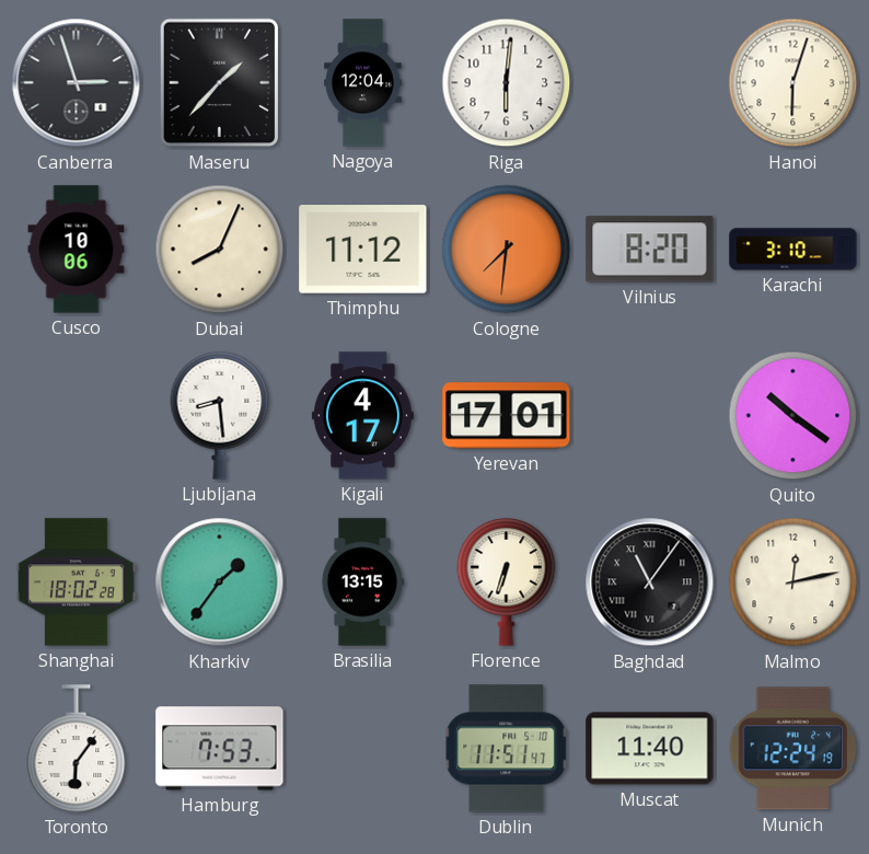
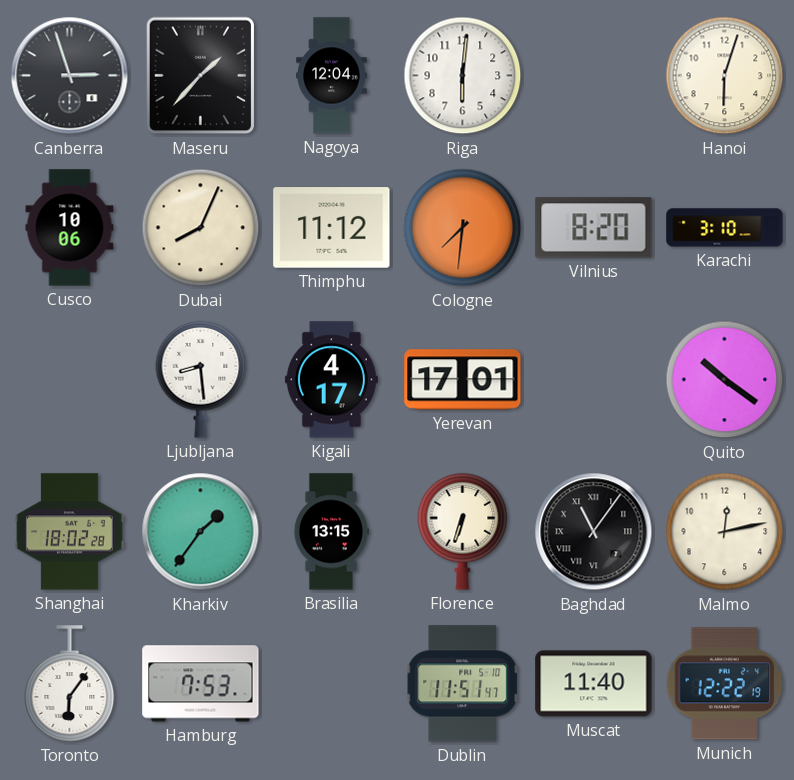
Munich: 12:24 -> 12:22
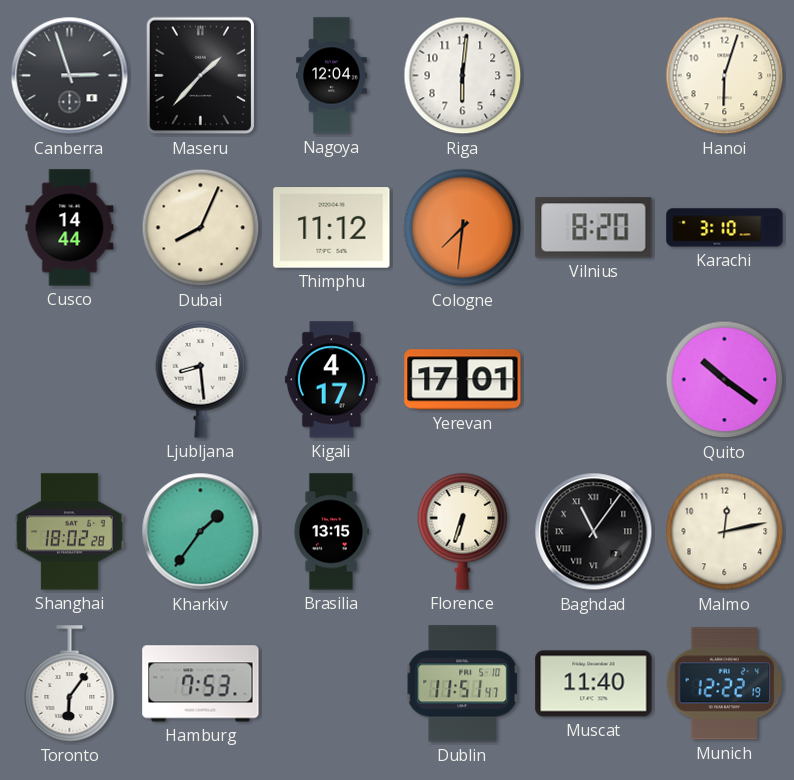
Cusco: 10:06 -> 14:44
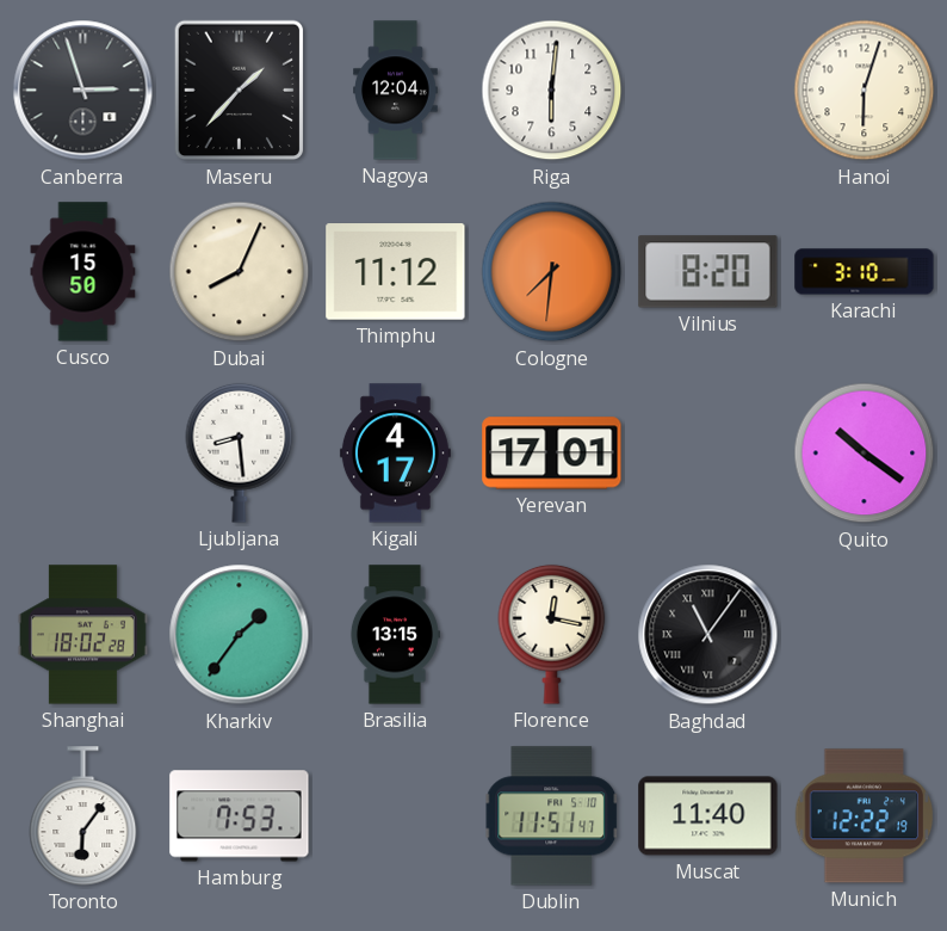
Cusco: 14:44 -> 15:50
Florence: 6:33 -> 12:17
Malmo: 12:13 -> none
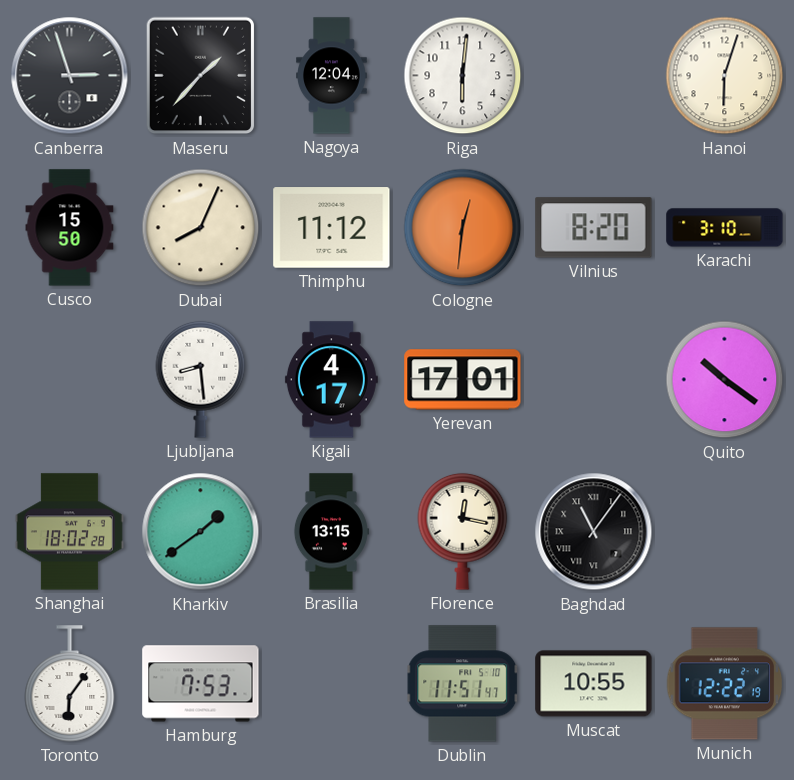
Cologne: 7:31 -> 12:31
Kharkiv: 1:36 -> 1:39
Muscat: 11:40 -> 10:55
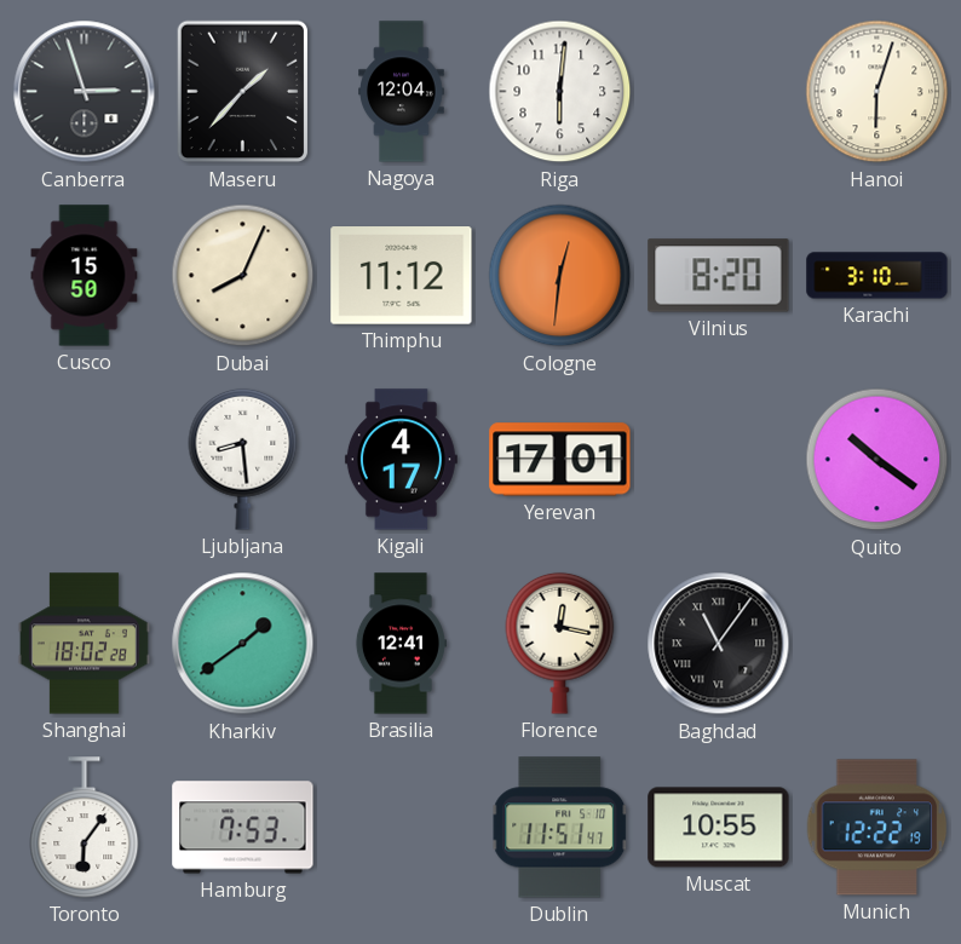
Brasilia: 13:15 -> 12:41
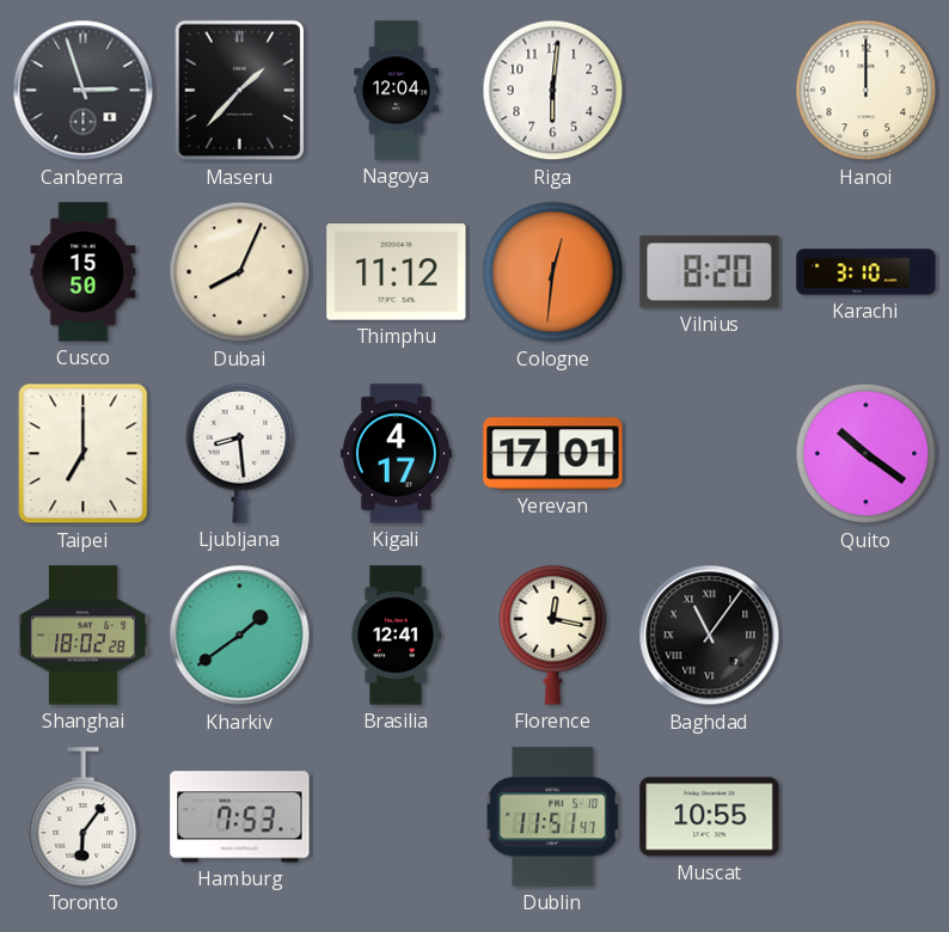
Hanoi: 6:03 -> 12:00
Taipei: none -> 7:00
Munich: 12:22 -> none
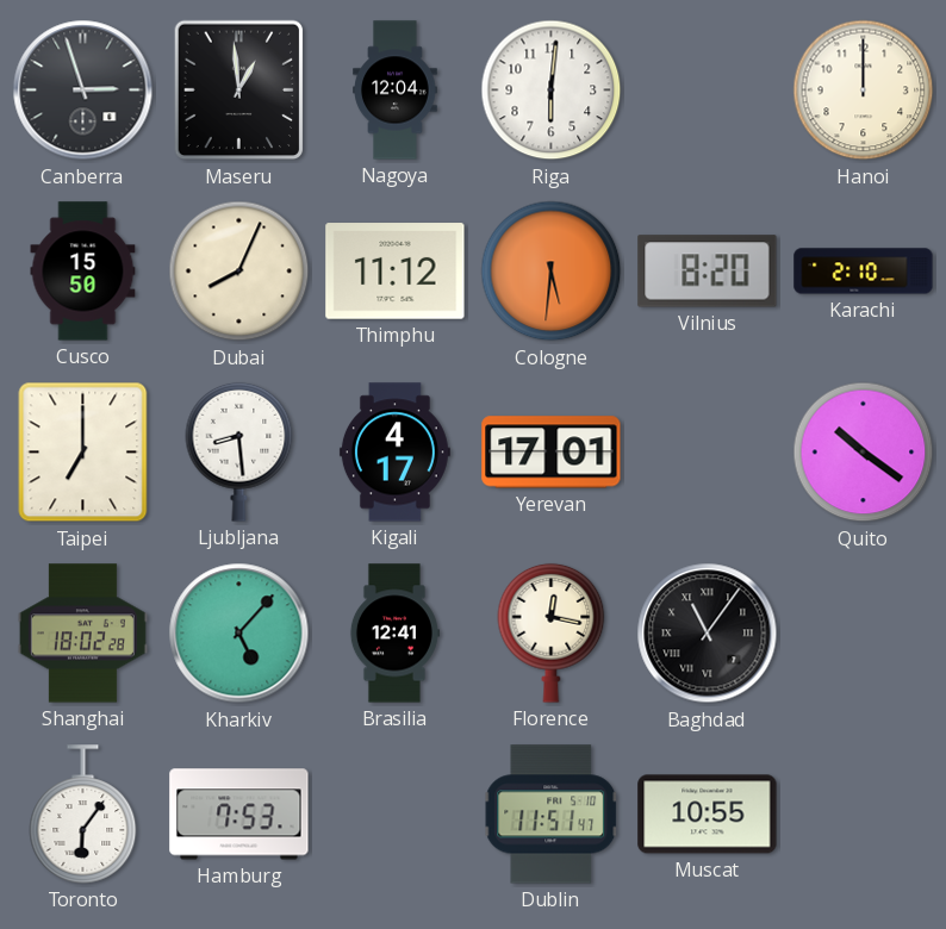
Maseru: 1:37 -> 12:59
Cologne: 12:31 -> 5:31
Karachi: 3:10 -> 2:10
Kharkiv: 1:39 -> 5:07
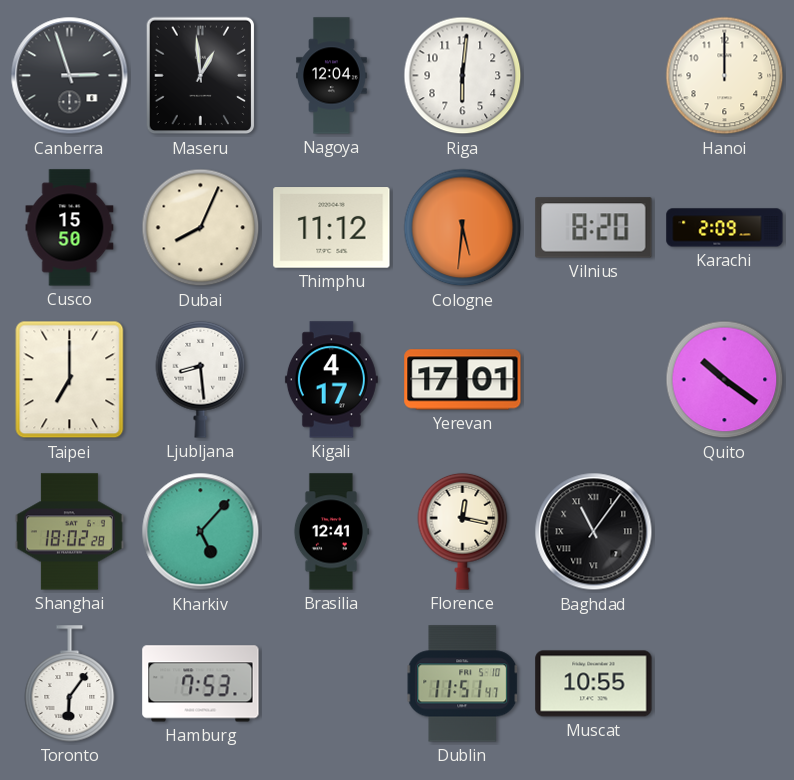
Karachi: 2:10 -> 2:09
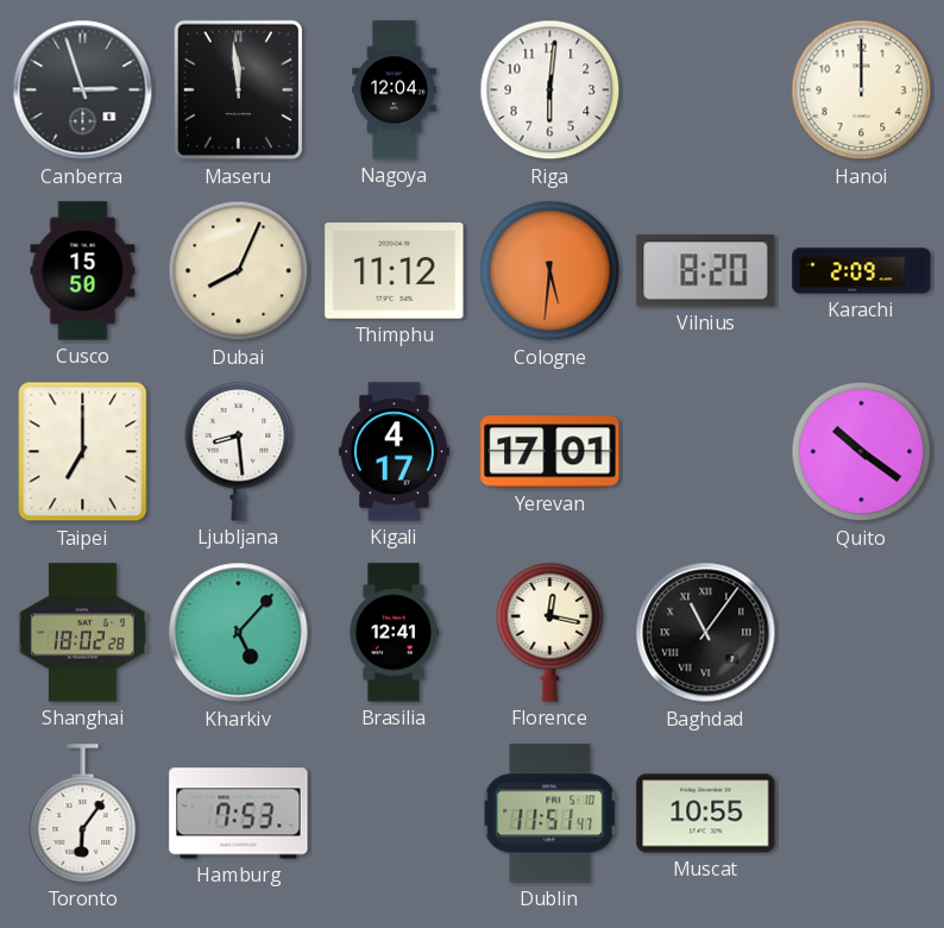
Maseru: 12:59 -> 11:59
